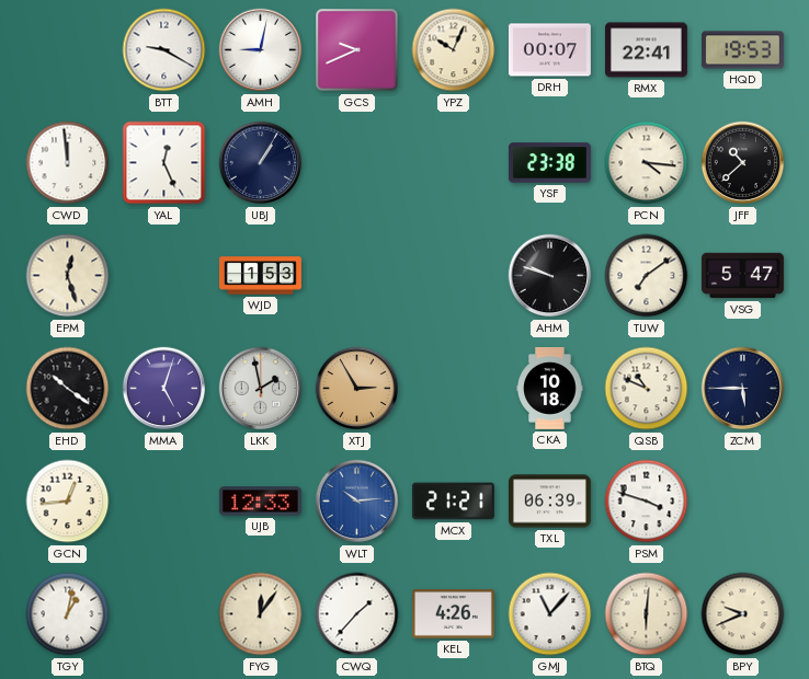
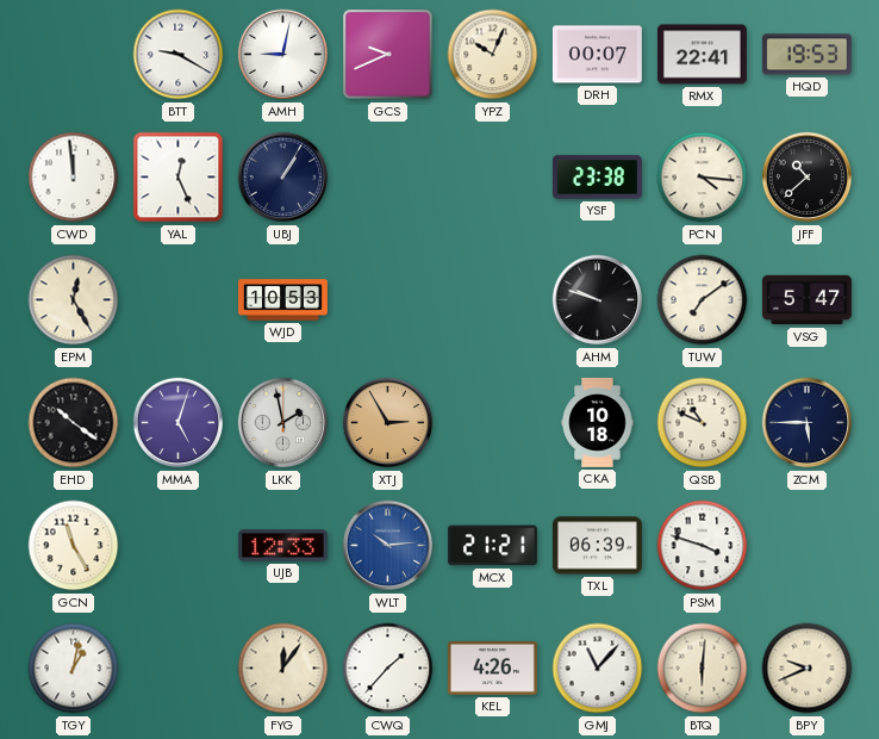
EPM: 12:27 -> 12:25
WJD: 1:53 -> 10:53
GCN: 12:44 -> 11:25
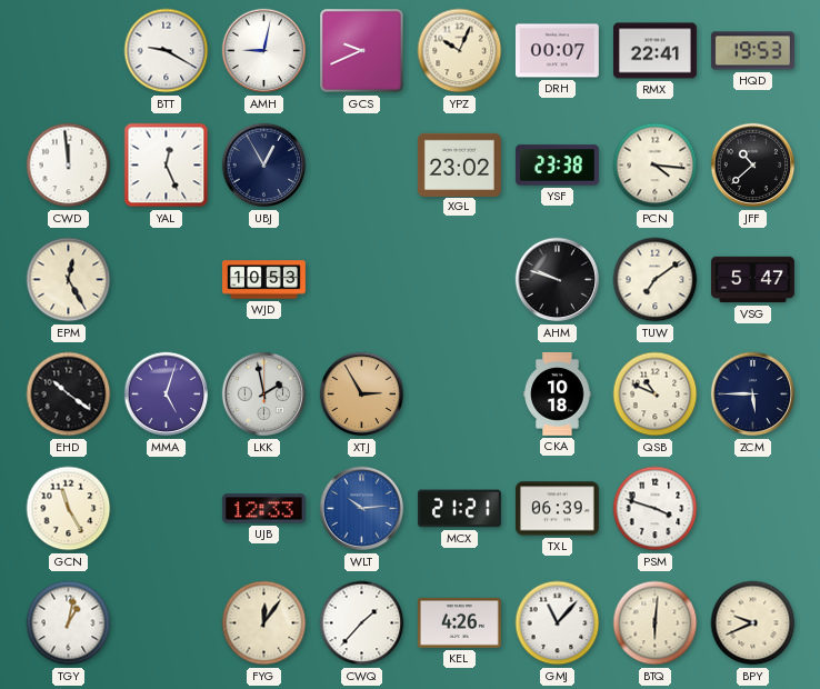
UBJ: 1:05 -> 12:55
XGL: none -> 23:02
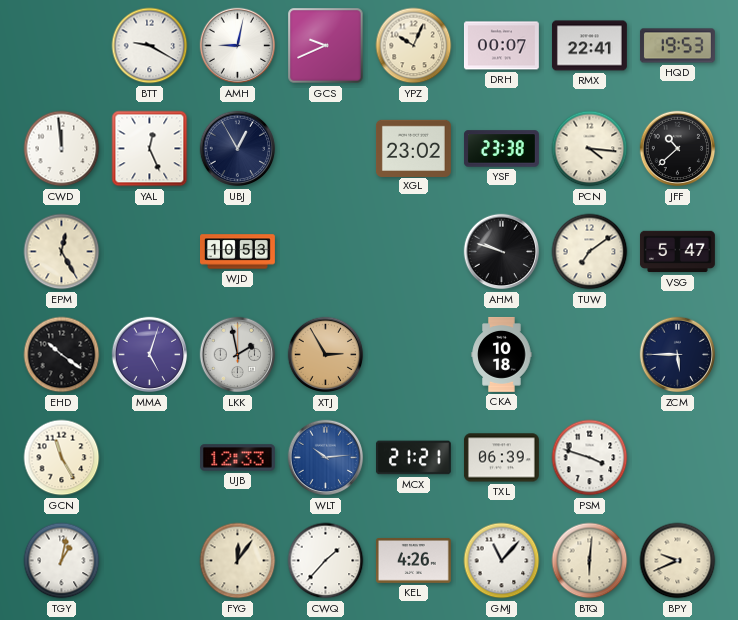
QSB: 10:49 -> none
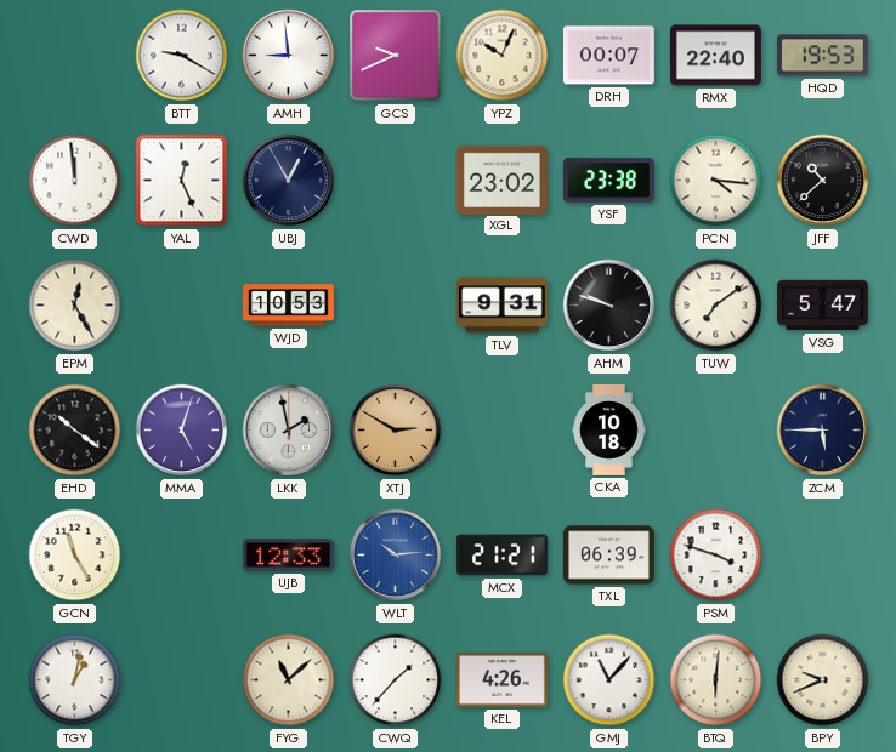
AMH: 9:02 -> 8:59
RMX: 22:41 -> 22:40
TLV: none -> 9:31
XTJ: 2:55 -> 2:50
FYG: 12:06 -> 11:08
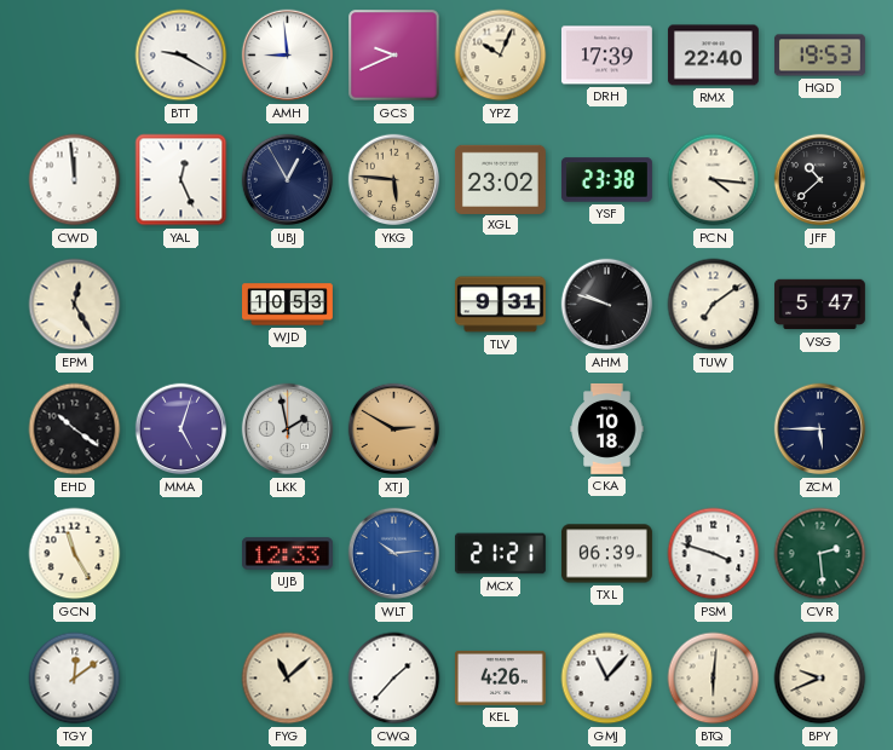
DRH: 00:07 -> 17:39
YKG: none -> 5:46
CVR: none -> 2:29
TGY: 1:02 -> 12:09
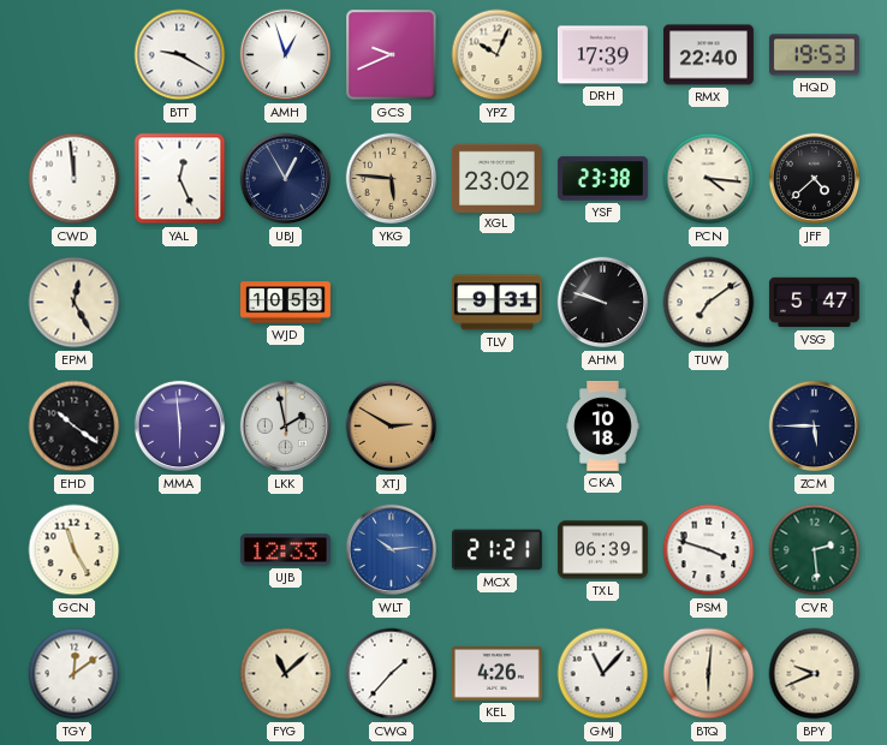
AMH: 8:59 -> 12:57
JFF: 10:38 -> 4:38
MMA: 5:03 -> 5:59
